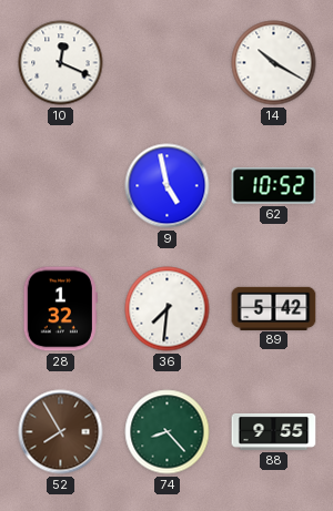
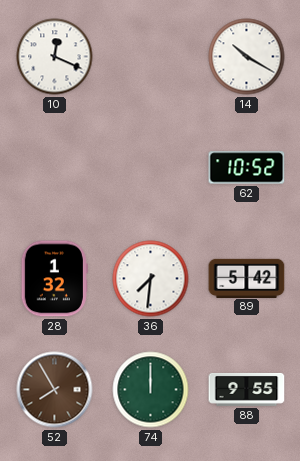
9: 4:58 -> none
74: 8:23 -> 12:00
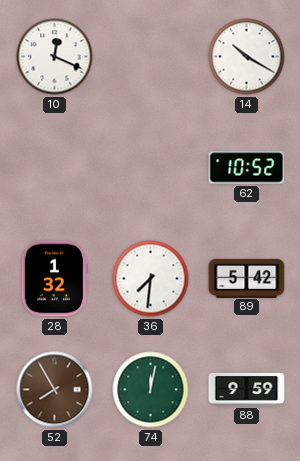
74: 12:00 -> 12:02
88: 9:55 -> 9:59
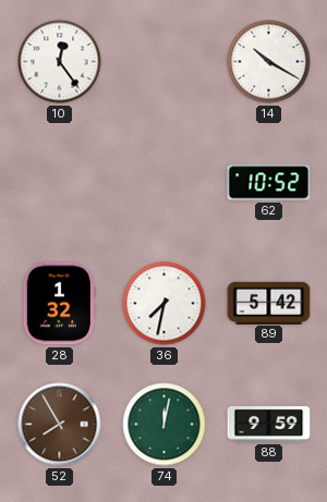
10: 12:19 -> 12:24
36: 7:31 -> 7:32
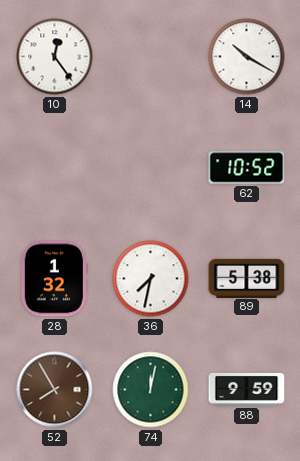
89: 5:42 -> 5:38
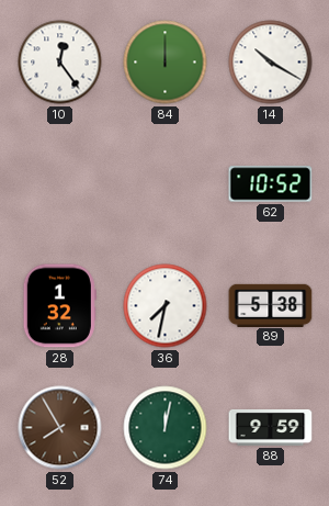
84: none -> 12:00
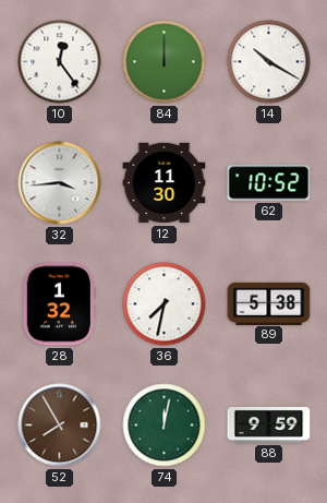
32: none -> 3:44
12: none -> 11:30
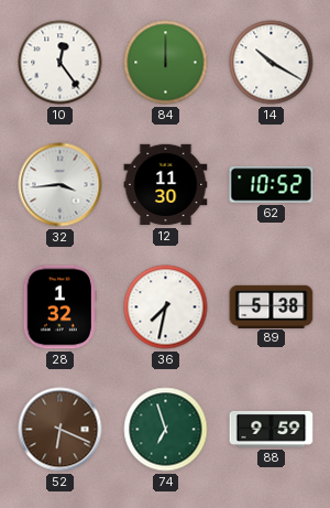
52: 7:55 -> 6:19
74: 12:02 -> 6:57
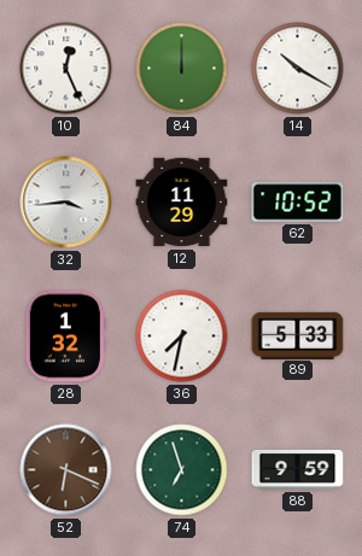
10: 12:24 -> 12:26
12: 11:30 -> 11:29
89: 5:38 -> 5:33
